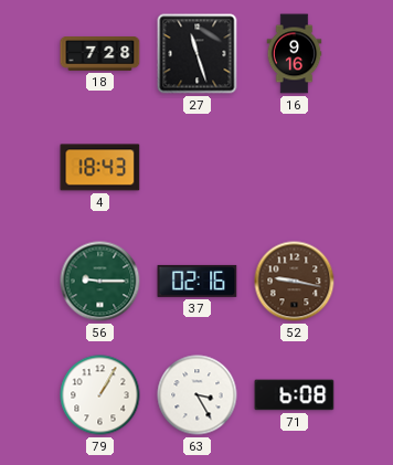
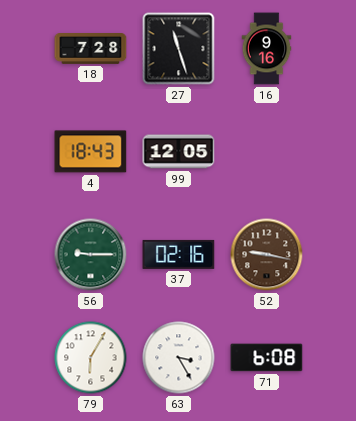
99: none -> 12:05
79: 1:05 -> 6:05
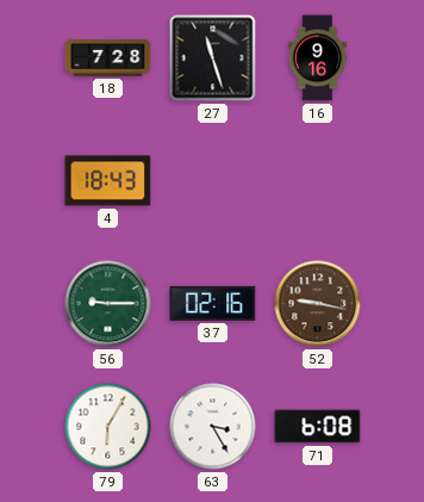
99: 12:05 -> none
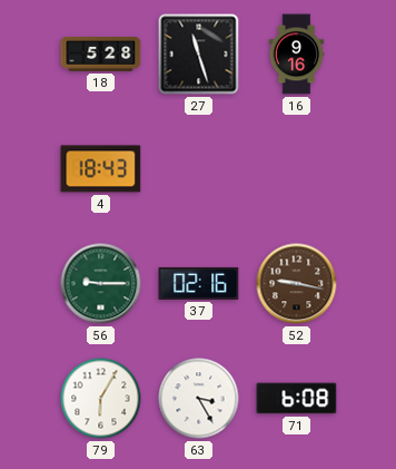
18: 7:28 -> 5:28
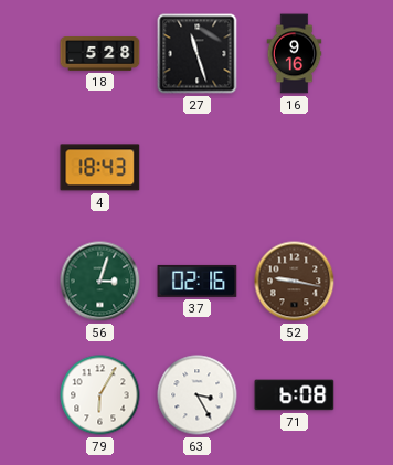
56: 9:15 -> 3:03
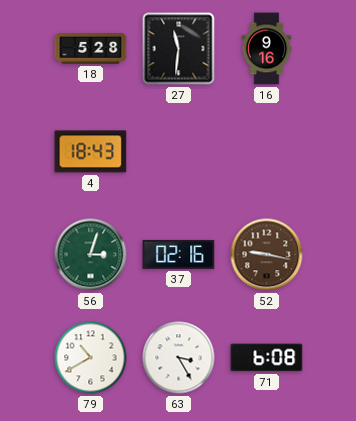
27: 11:27 -> 11:31
79: 6:05 -> 10:40
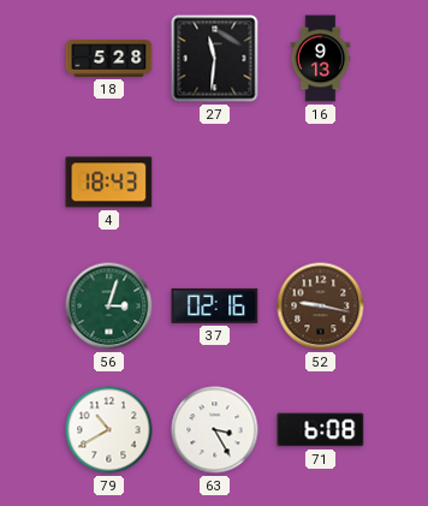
16: 9:16 -> 9:13
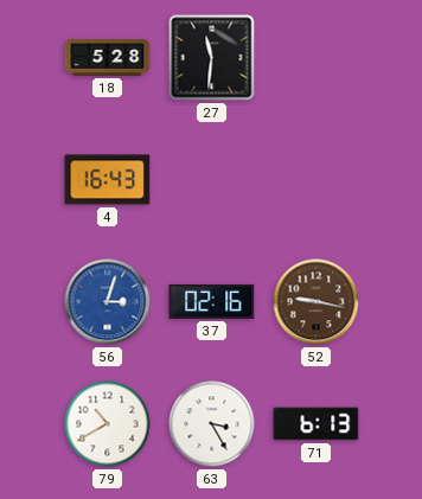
16: 9:13 -> none
4: 18:43 -> 16:43
56 dial: green -> blue
71: 6:08 -> 6:13
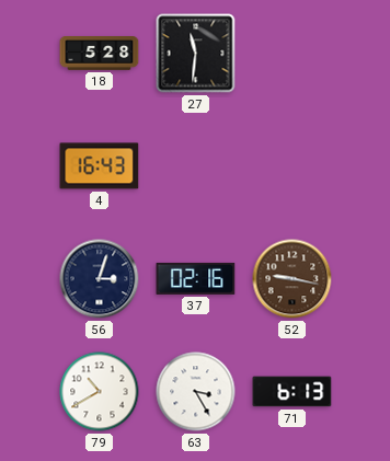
56 dial: blue -> navy
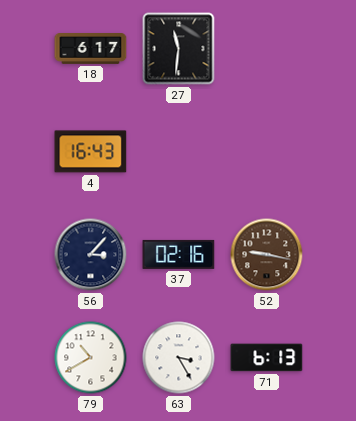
18: 5:28 -> 6:17
56: 3:03 -> 3:07
